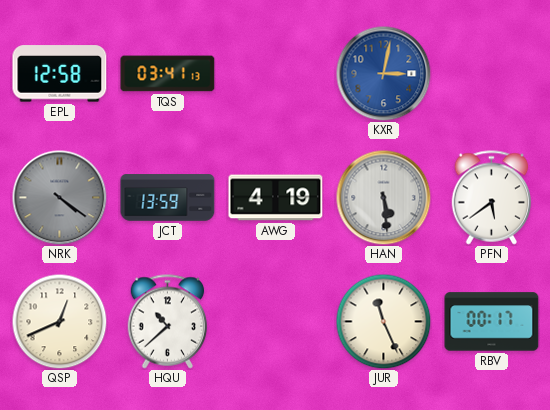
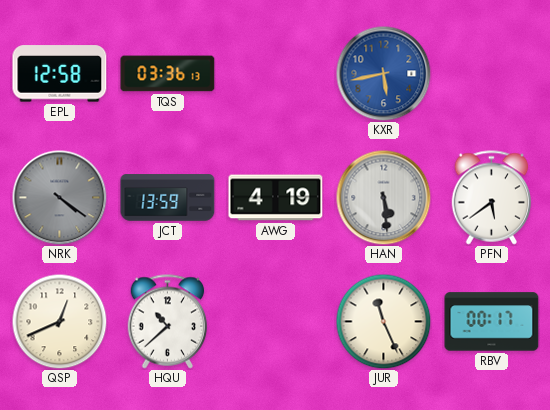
TQS: 03:41 -> 03:36
KXR: 3:02 -> 5:43
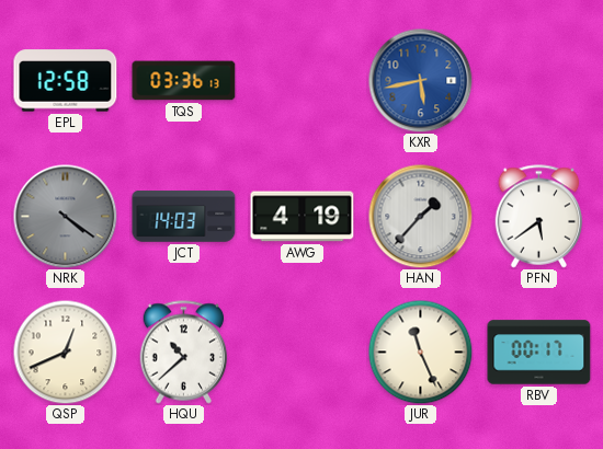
JCT: 13:59 -> 14:03
HAN: 5:29 -> 1:37
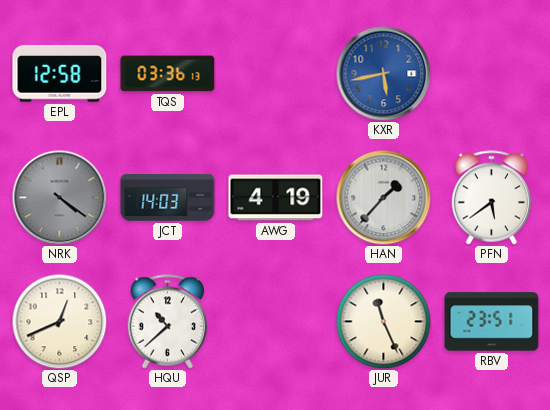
RBV: 00:17 -> 23:51
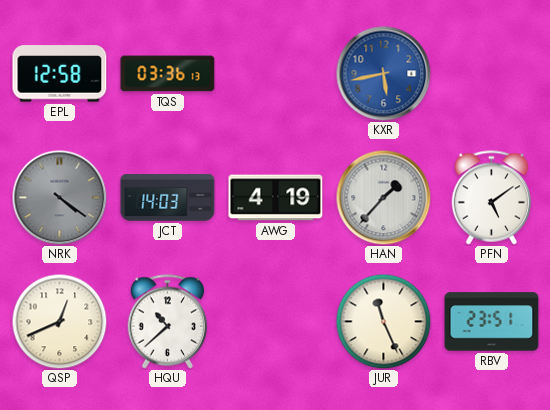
PFN: 5:39 -> 5:09
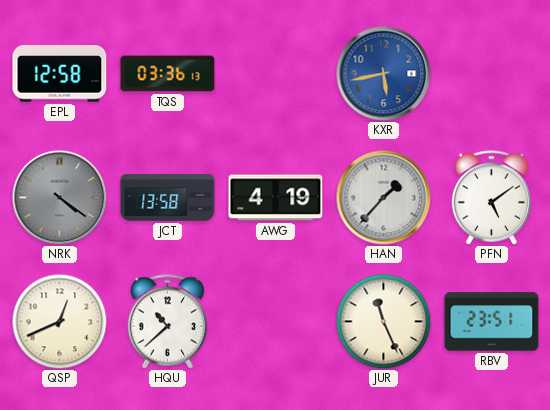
JCT: 14:03 -> 13:58
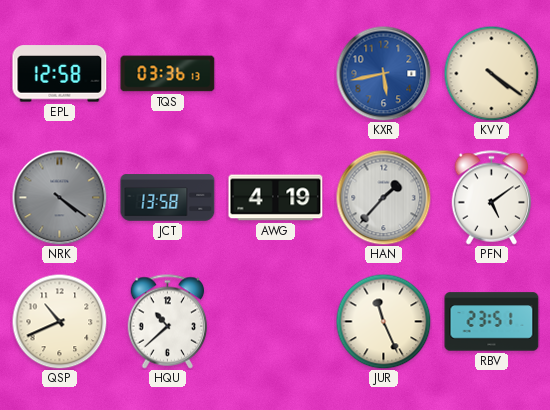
KVY: none -> 4:21
QSP: 12:41 -> 10:41
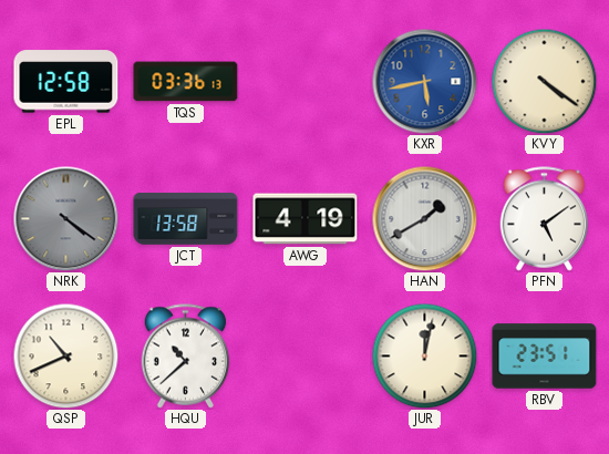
HAN: 1:37 -> 1:40
JUR: 11:26 -> 12:02
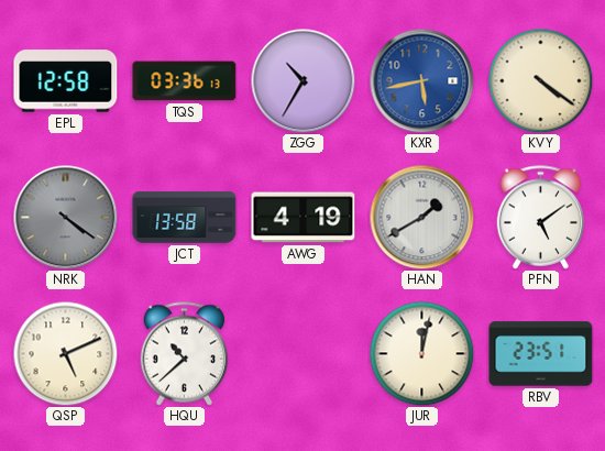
ZGG: none -> 10:35
QSP: 10:41 -> 5:11
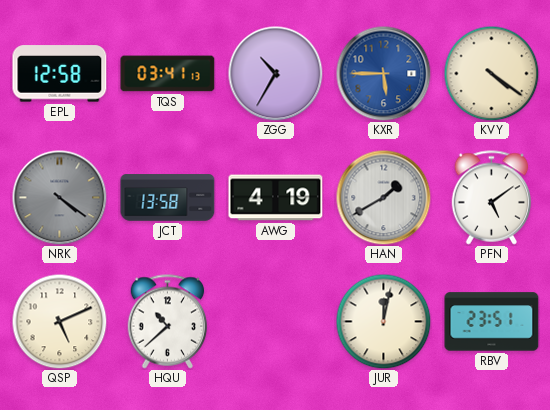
TQS: 03:36 -> 03:41
KXR: 5:43 -> 5:45
